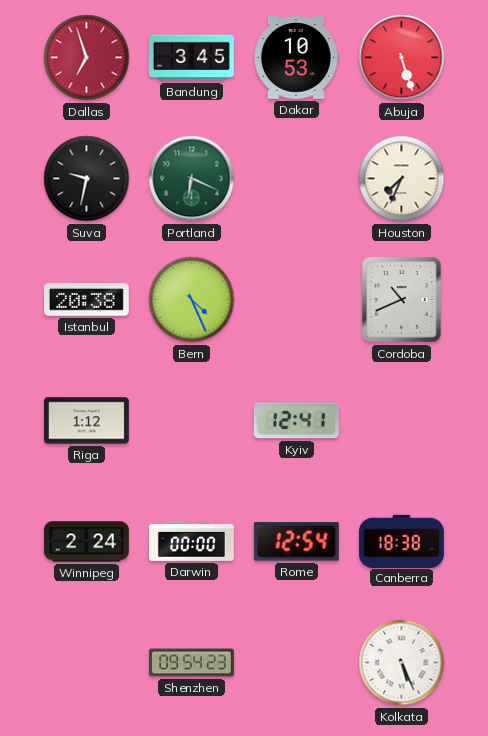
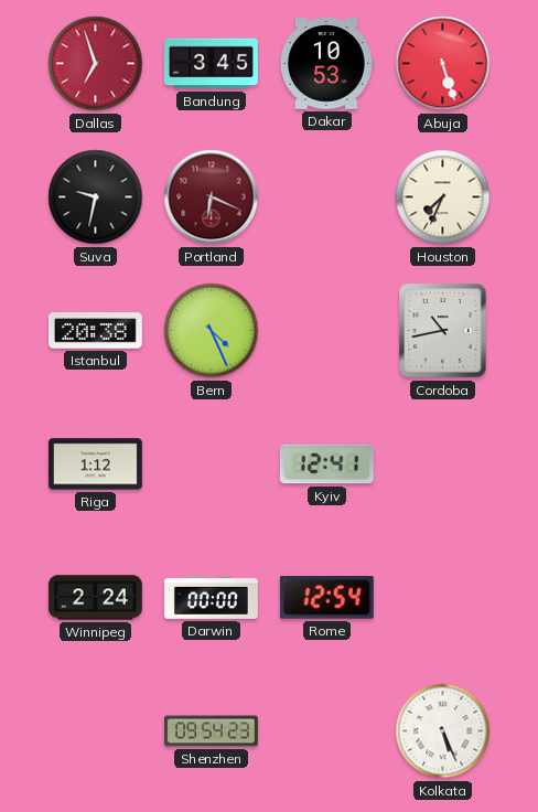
Portland dial: green -> burgundy
Cordoba: 10:41 -> 10:43
Canberra: 18:38 -> none
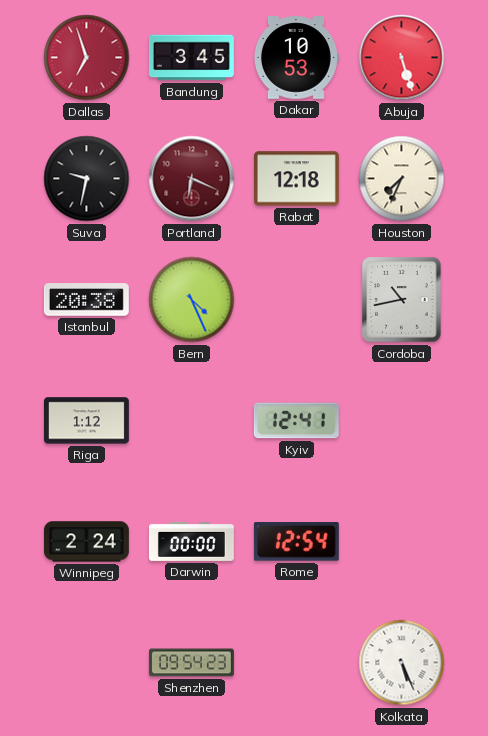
Rabat: none -> 12:18
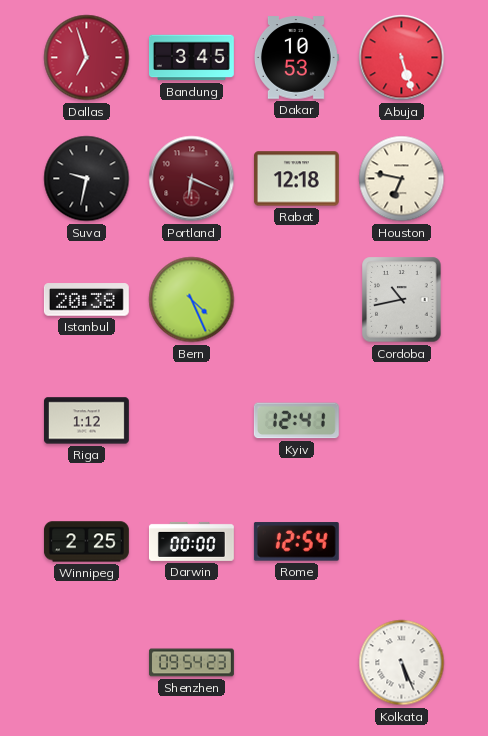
Houston: 7:34 -> 6:47
Winnipeg: 2:24 -> 2:25
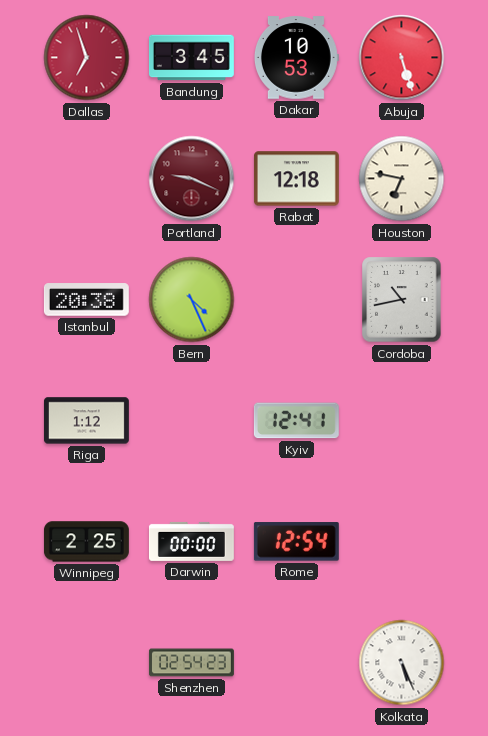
Suva: 9:32 -> none
Portland: 6:19 -> 9:19
Shenzhen: 09:54 -> 02:54
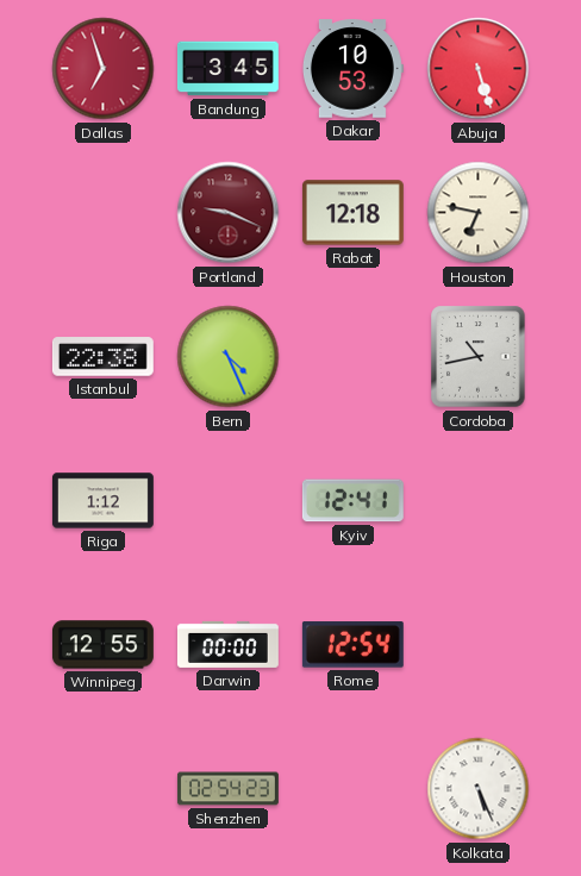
Istanbul: 20:38 -> 22:38
Winnipeg: 2:25 -> 12:55
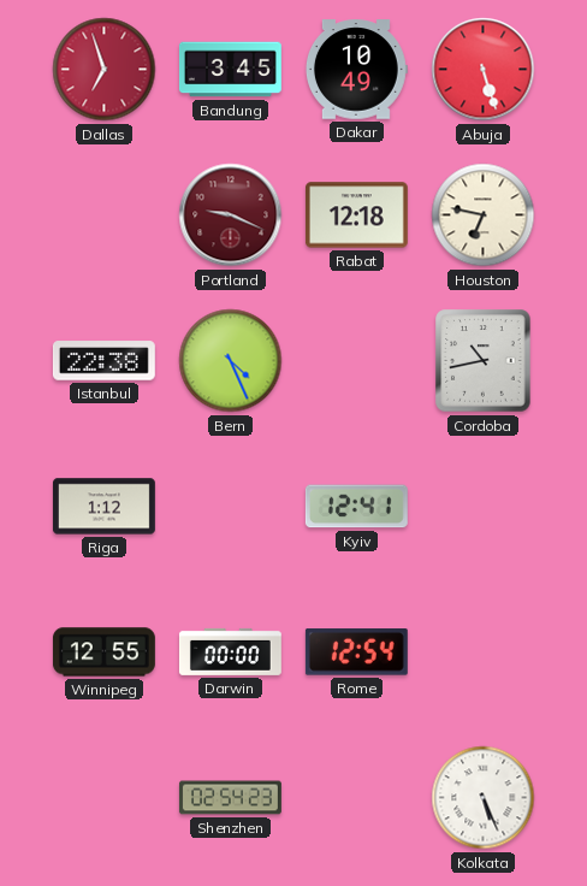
Dakar: 10:53 -> 10:49
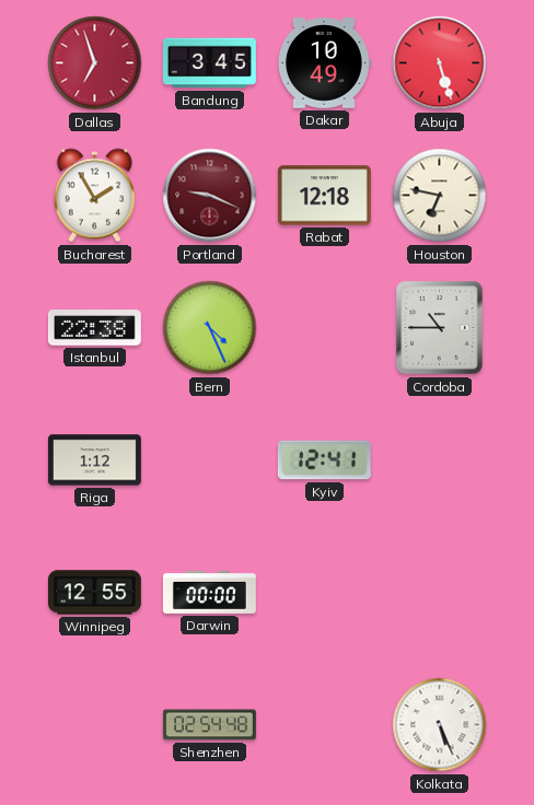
Bucharest: none -> 1:55
Cordoba: 10:43 -> 10:45
Rome: 12:54 -> none
Shenzhen: 02:54:23 -> 02:54:48
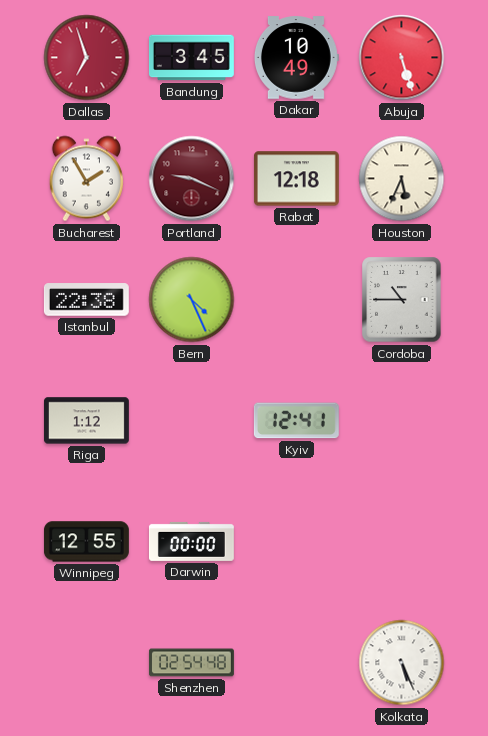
Houston: 6:47 -> 5:34
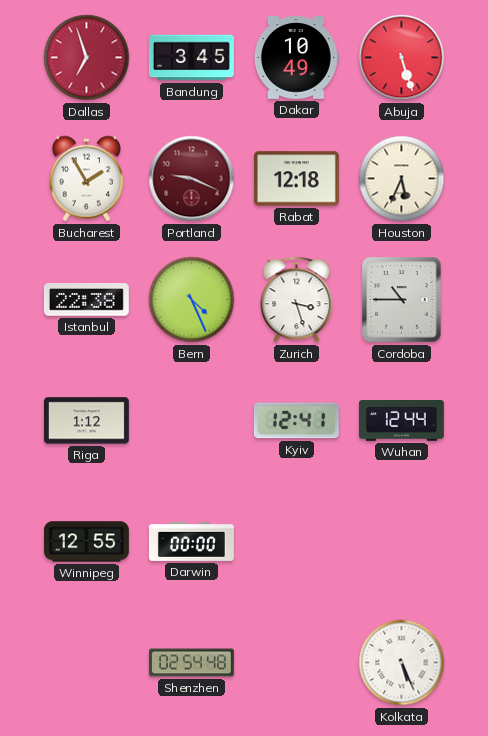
Zurich: none -> 3:27
Wuhan: none -> 12:44
